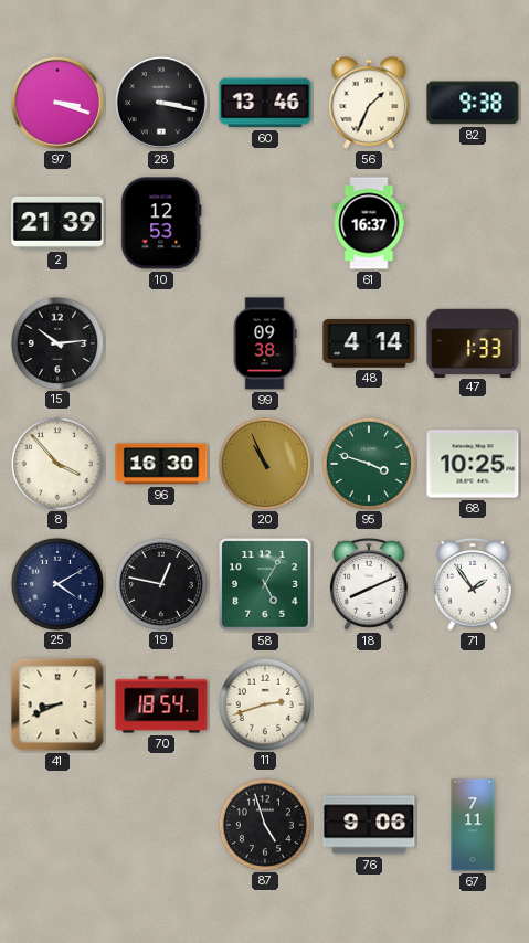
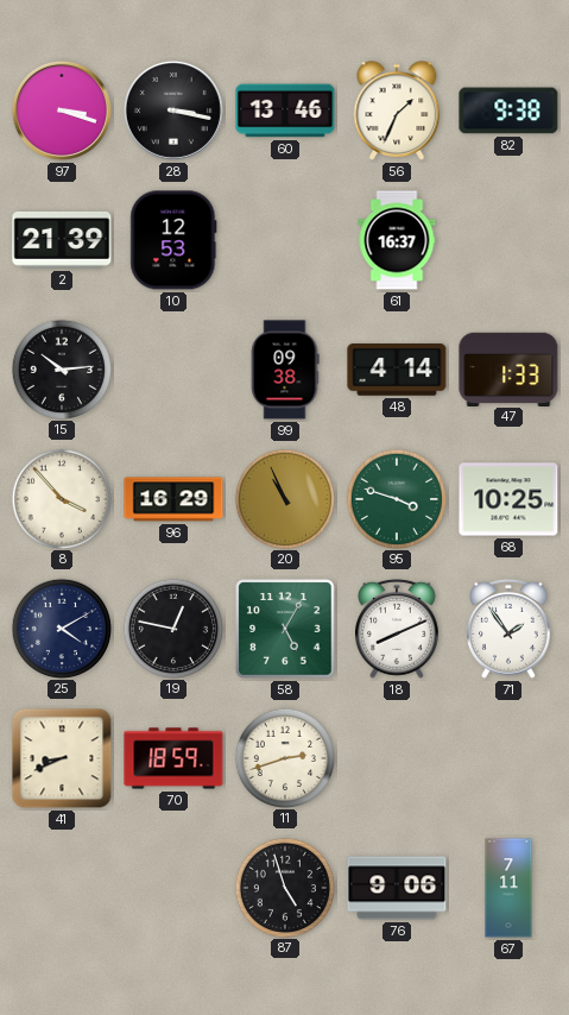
96: 16:30 -> 16:29
70: 18:54 -> 18:59
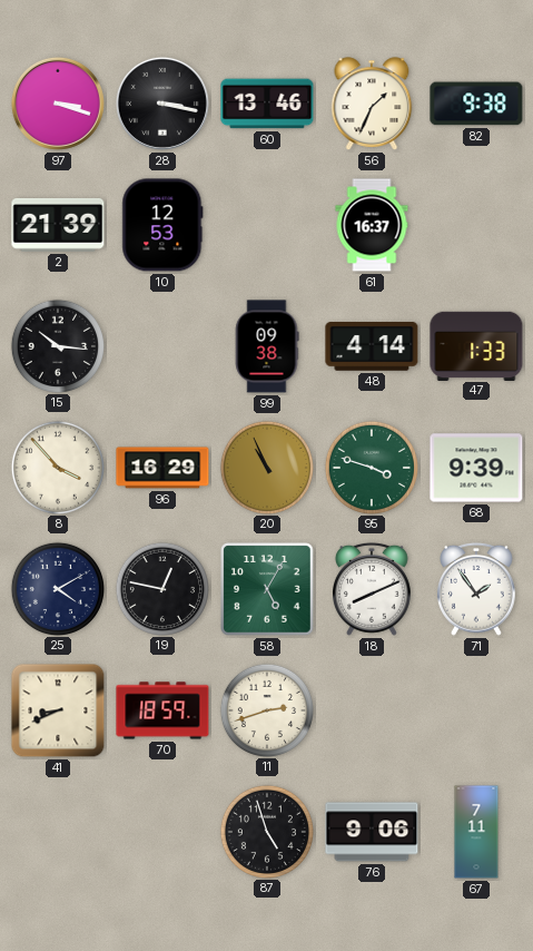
15: 10:14 -> 10:16
68: 10:25 -> 9:39
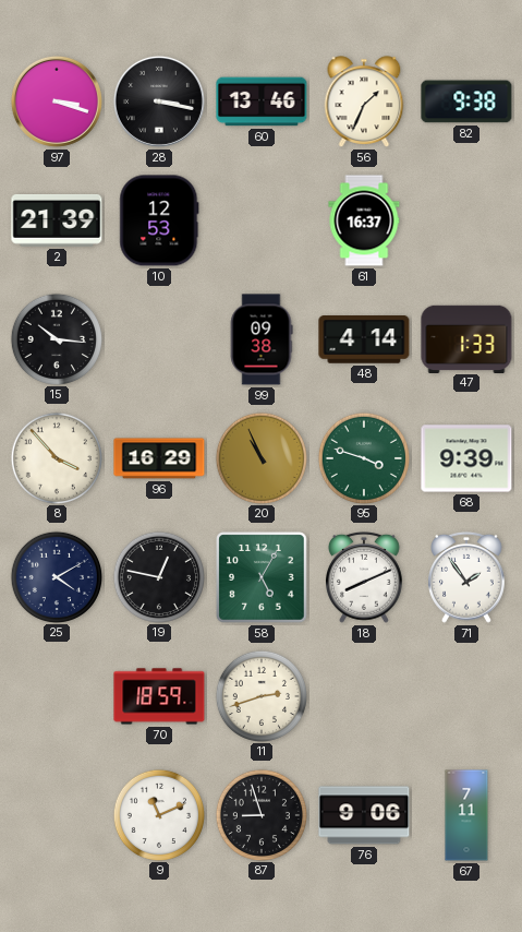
41: 8:41 -> none
9: none -> 11:11
87: 4:57 -> 8:57
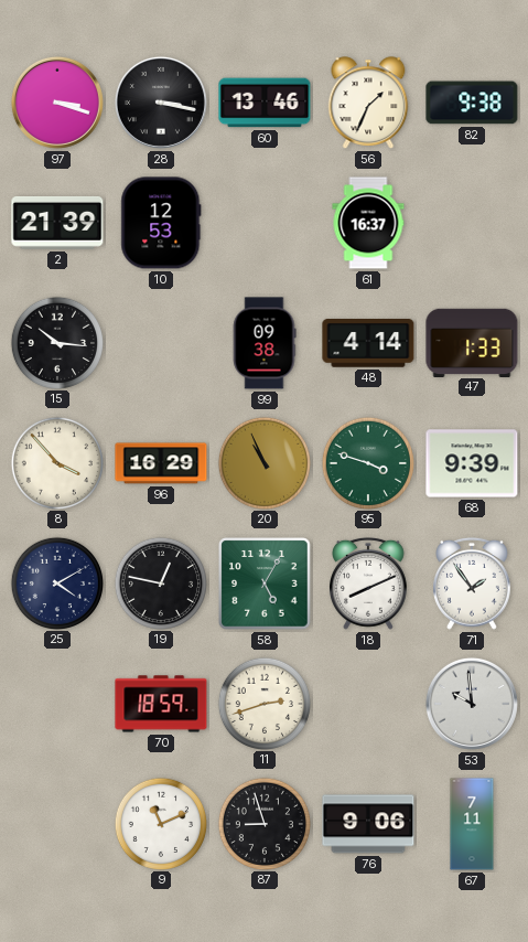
53: none -> 9:59
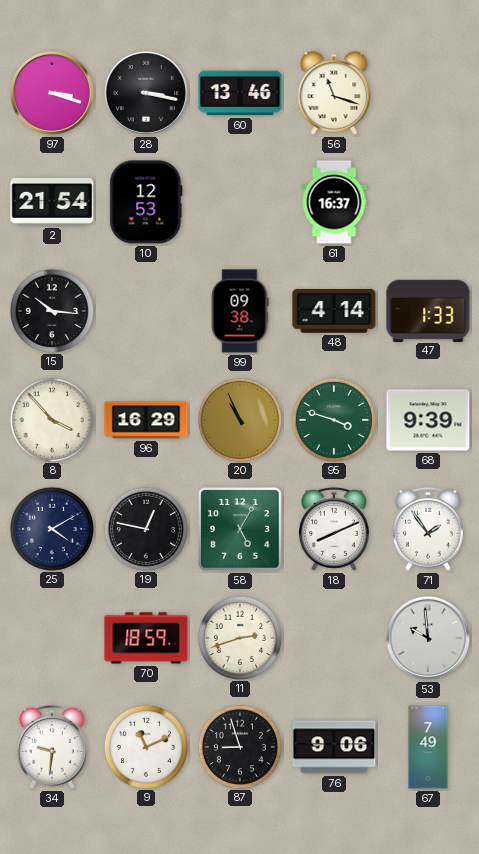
56: 1:34 -> 11:18
82: 9:38 -> none
2: 21:39 -> 21:54
34: none -> 9:31
67: 7:11 -> 7:49
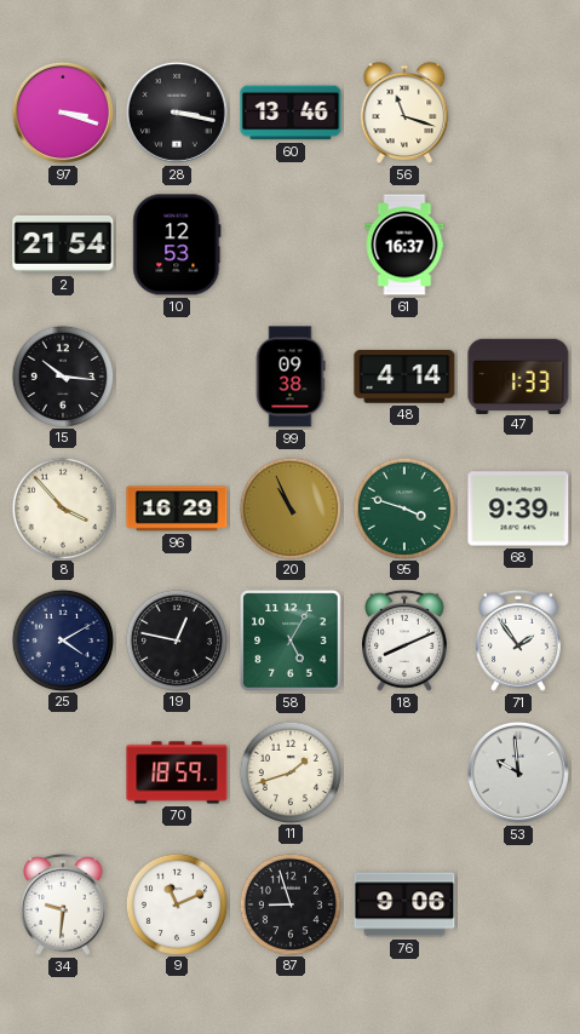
11: 2:42 -> 1:42
67: 7:49 -> none
